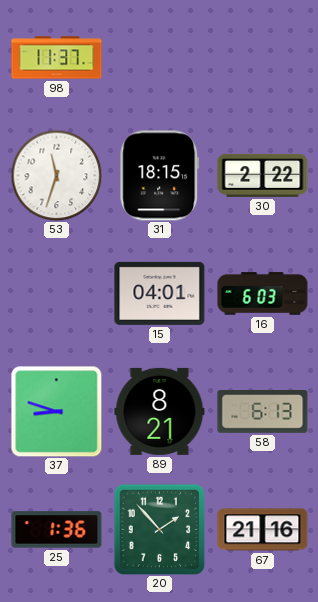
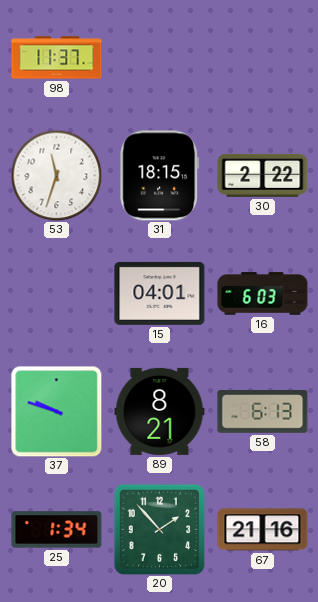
37: 8:48 -> 9:48
25: 1:36 -> 1:34
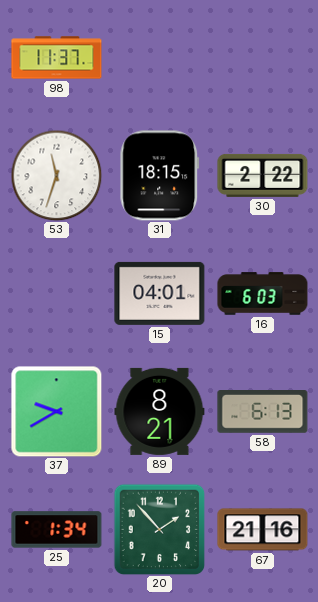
37: 9:48 -> 9:40
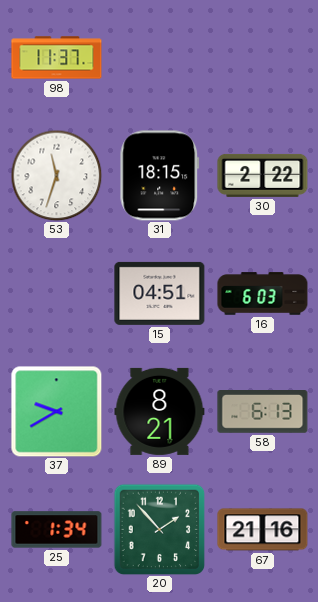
15: 04:01 -> 04:51
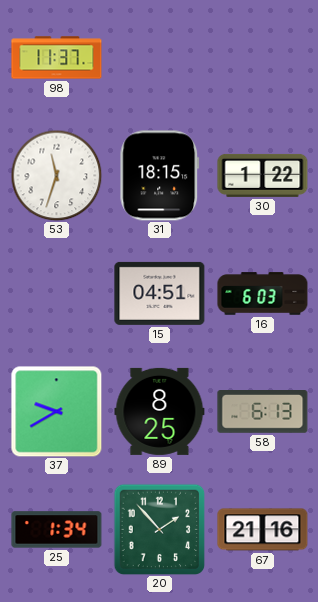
30: 2:22 -> 1:22
89: 8:21 -> 8:25
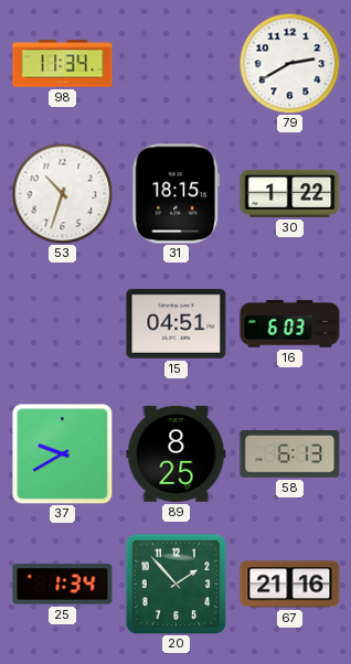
98: 11:37 -> 11:34
79: none -> 2:40
53: 11:33 -> 10:33
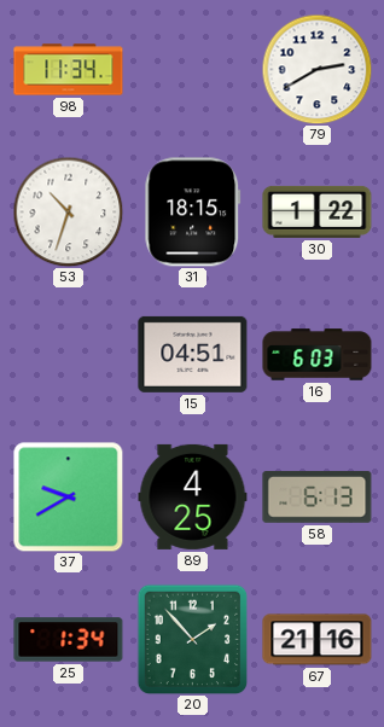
89: 8:25 -> 4:25
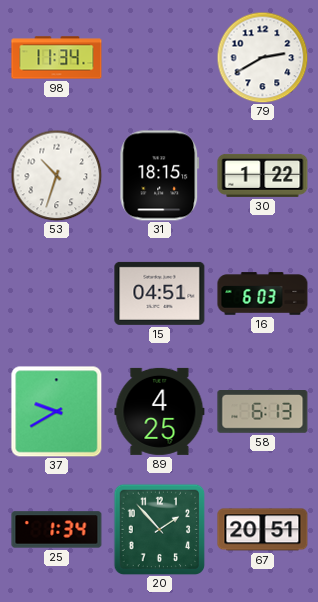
67: 21:16 -> 20:51
